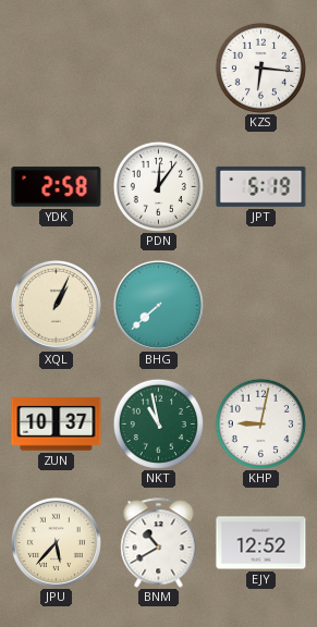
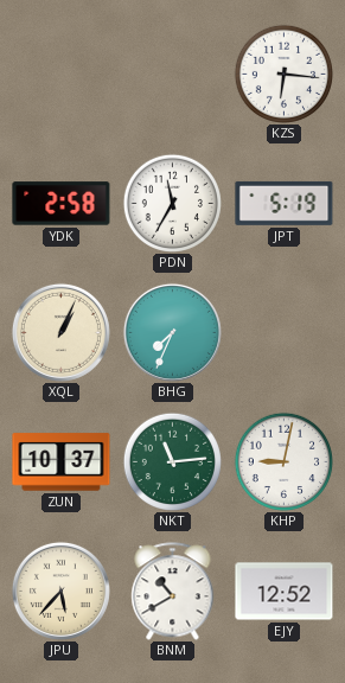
PDN: 12:06 -> 11:35
BHG: 7:38 -> 7:34
NKT: 10:58 -> 11:14
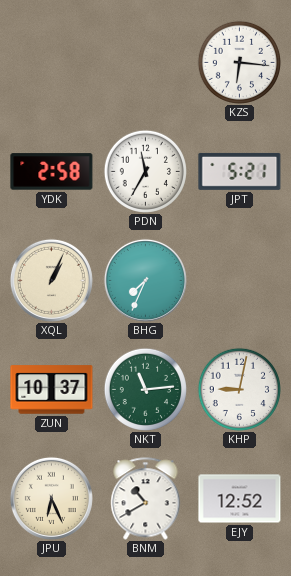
JPT: 5:19 -> 5:21
JPU: 5:37 -> 6:26
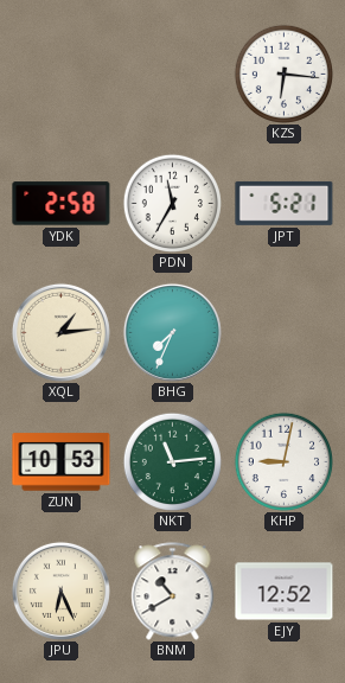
XQL: 1:04 -> 1:14
ZUN: 10:37 -> 10:53
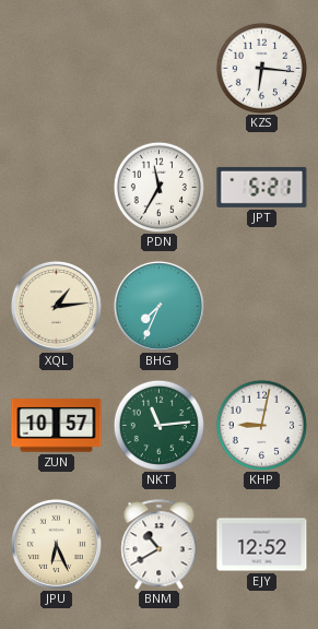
YDK: 2:58 -> none
ZUN: 10:53 -> 10:57
